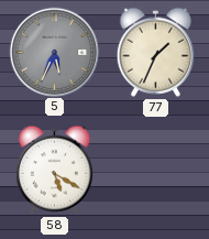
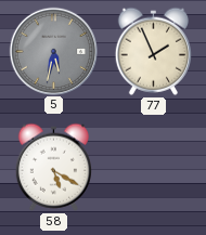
5: 5:34 -> 5:32
77: 1:34 -> 1:56
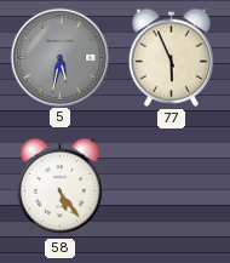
77: 1:56 -> 5:56
58: 5:20 -> 5:24
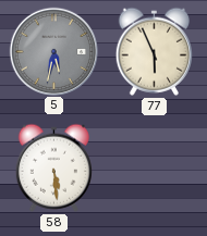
58: 5:24 -> 5:29
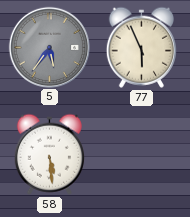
5: 5:32 -> 5:36
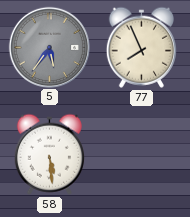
77: 5:56 -> 7:56
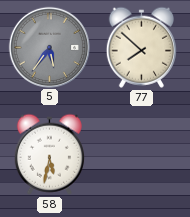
77: 7:56 -> 7:52
58: 5:29 -> 5:32
